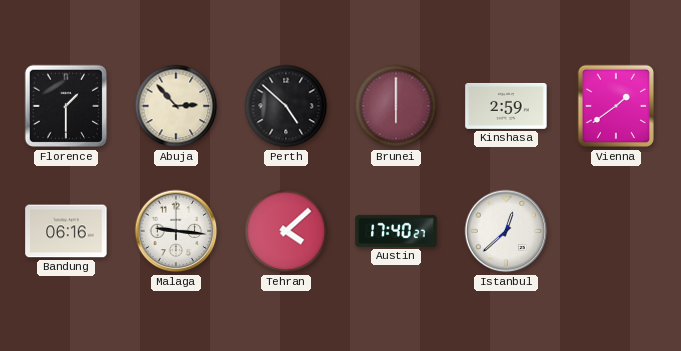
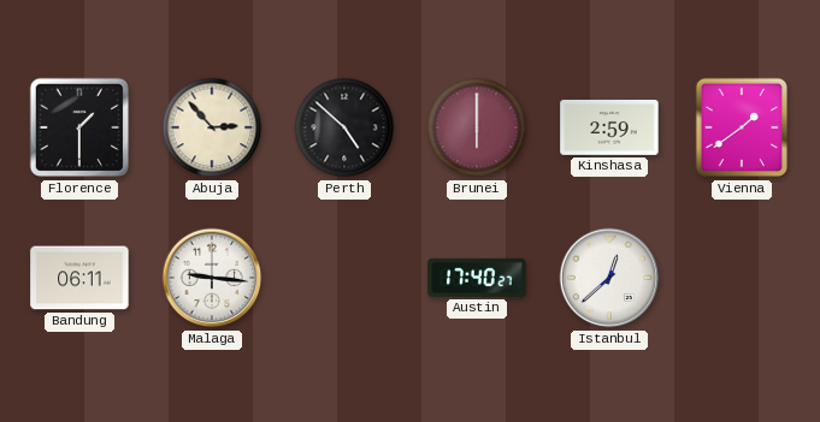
Bandung: 06:16 -> 06:11
Tehran: 4:08 -> none
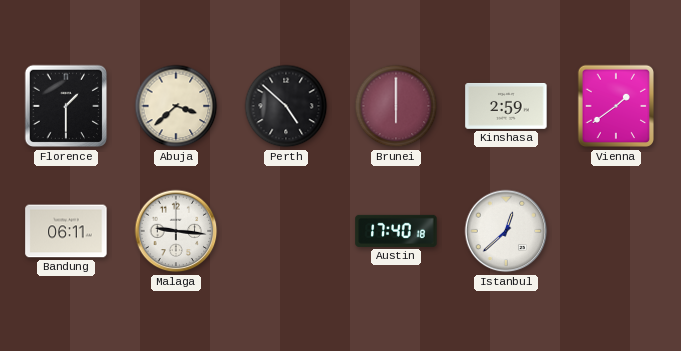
Abuja: 2:53 -> 3:38
Austin: 17:40:27 -> 17:40:18
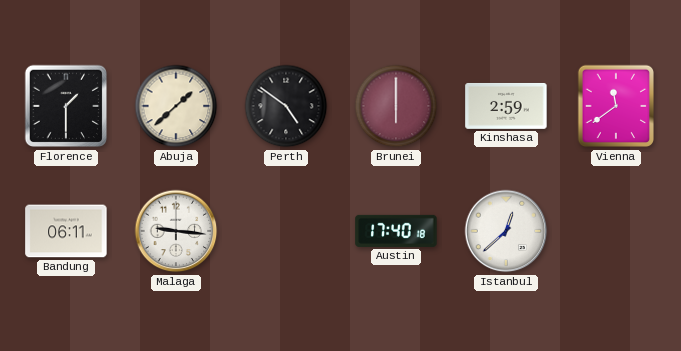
Abuja: 3:38 -> 1:38
Perth: 4:52 -> 4:51
Vienna: 1:39 -> 11:39
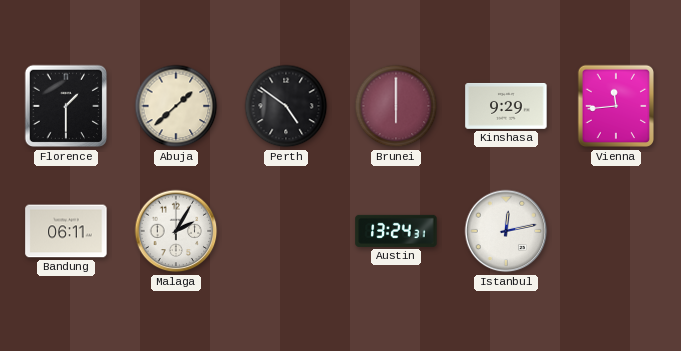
Kinshasa: 2:59 -> 9:29
Vienna: 11:39 -> 11:44
Malaga: 9:16 -> 2:05
Austin: 17:40 -> 13:24
Istanbul: 12:38 -> 12:13
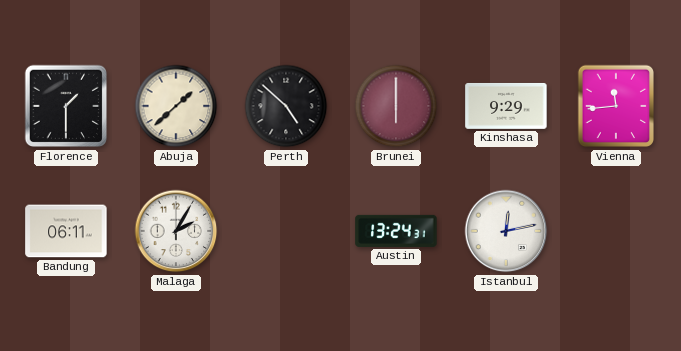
Perth: 4:51 -> 4:52
